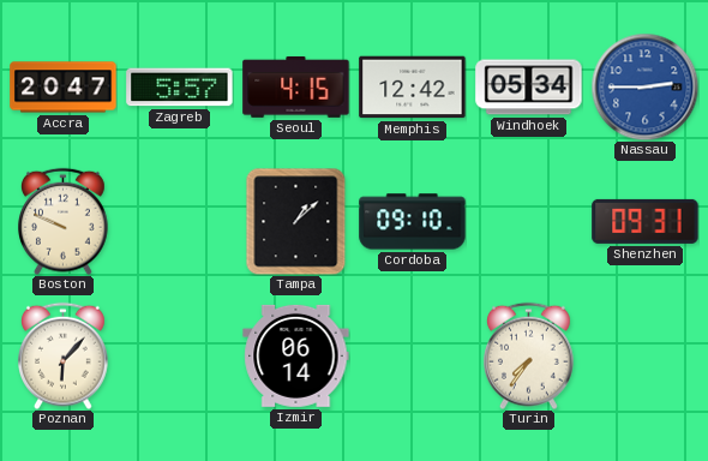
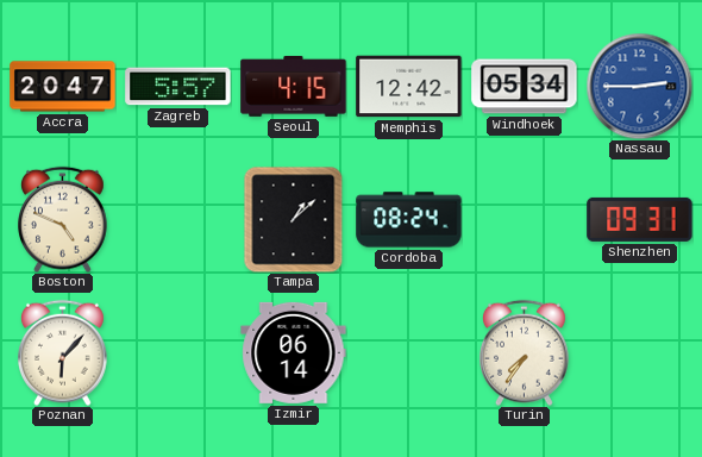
Boston: 9:49 -> 4:49
Cordoba: 09:10 -> 08:24
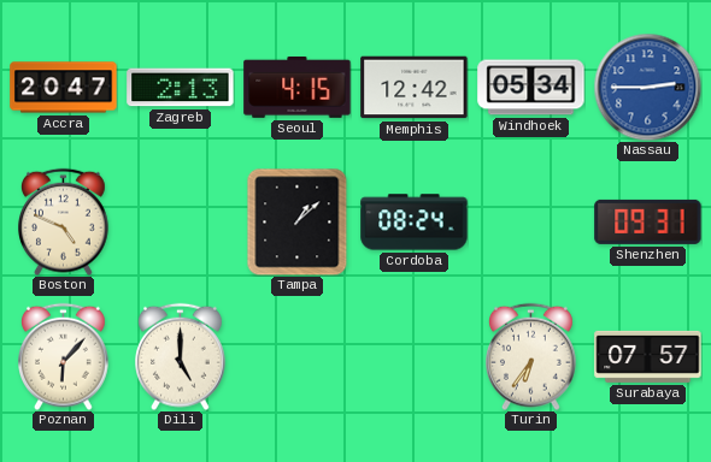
Zagreb: 5:57 -> 2:13
Dili: none -> 5:00
Izmir: 06:14 -> none
Turin: 7:36 -> 6:36
Surabaya: none -> 07:57
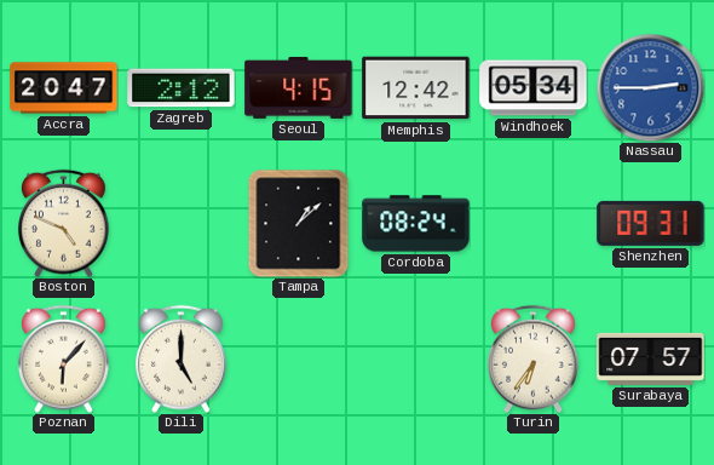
Zagreb: 2:13 -> 2:12
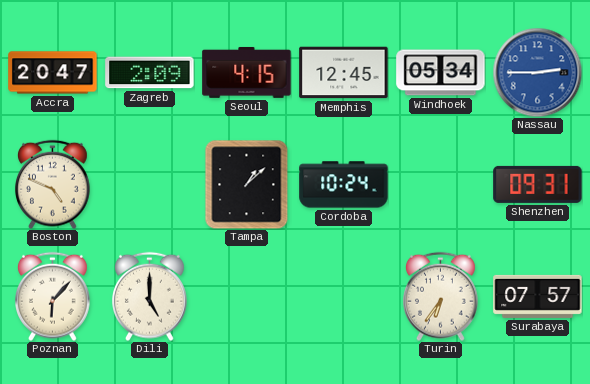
Zagreb: 2:12 -> 2:09
Memphis: 12:42 -> 12:45
Cordoba: 08:24 -> 10:24
